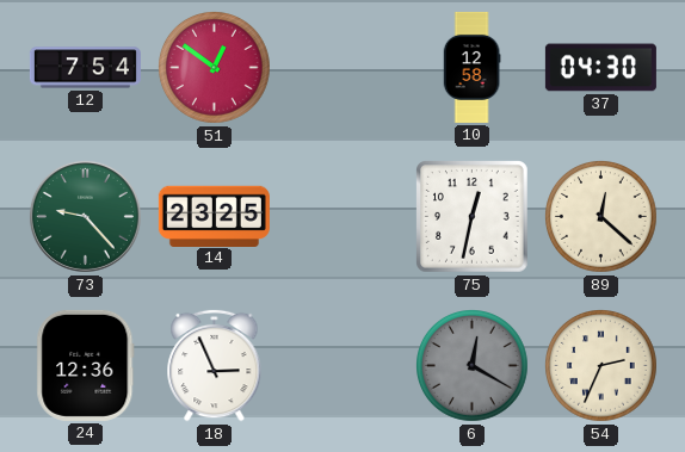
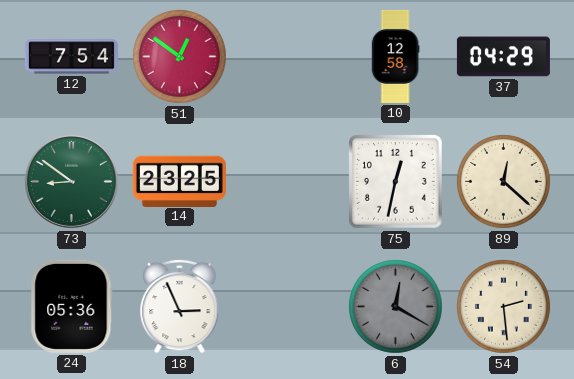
37: 04:30 -> 04:29
73: 9:23 -> 8:51
24: 12:36 -> 05:36
54: 2:34 -> 2:29
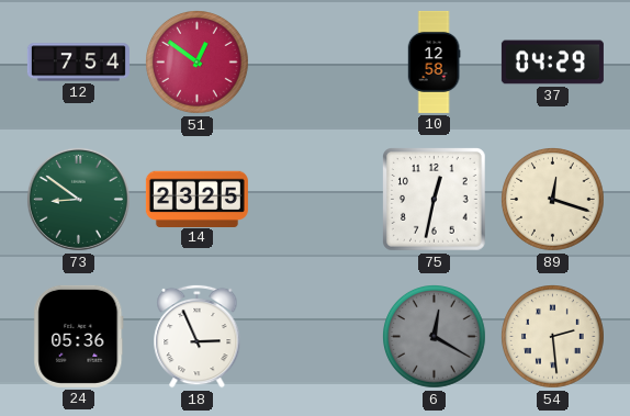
89: 12:22 -> 12:18
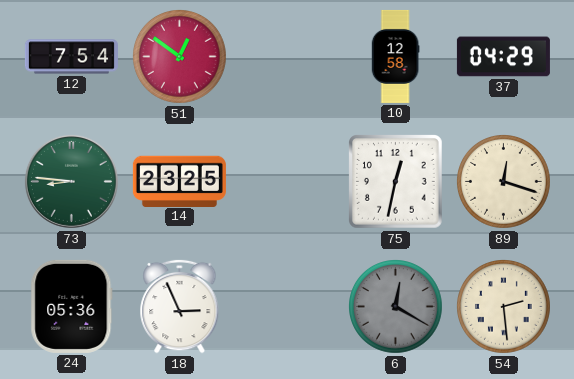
73: 8:51 -> 8:46
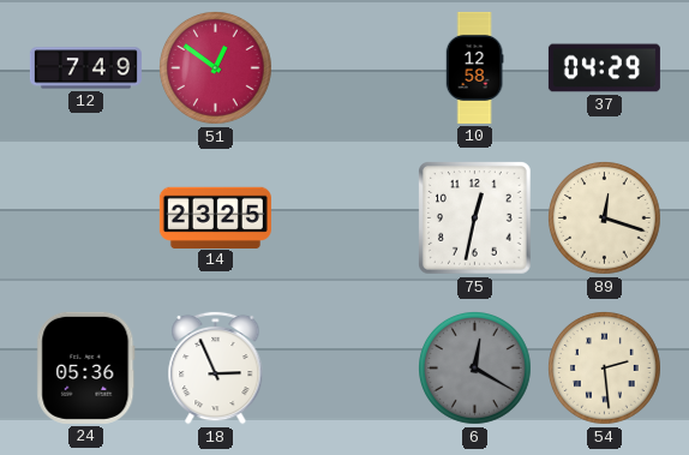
12: 7:54 -> 7:49
73: 8:46 -> none
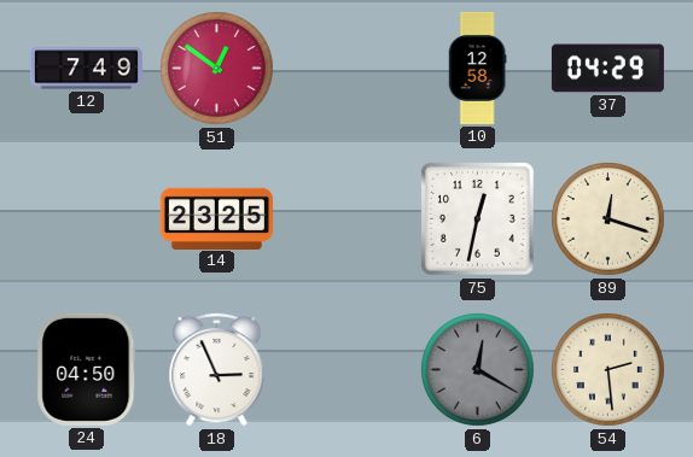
24: 05:36 -> 04:50
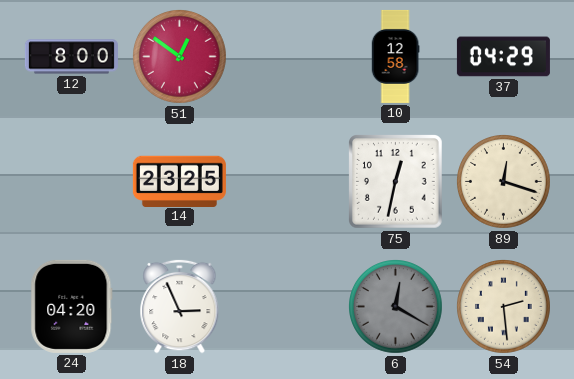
12: 7:49 -> 8:00
24: 04:50 -> 04:20
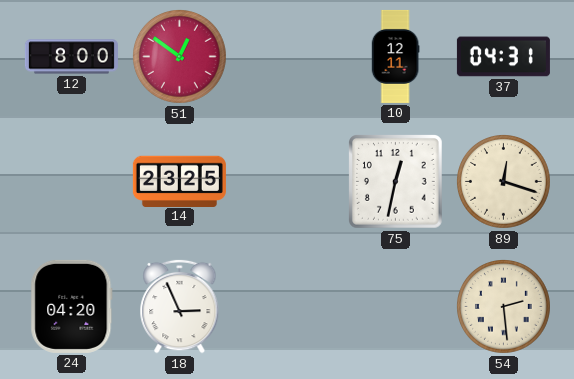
10: 12:58 -> 12:11
37: 04:29 -> 04:31
6: 12:20 -> none
